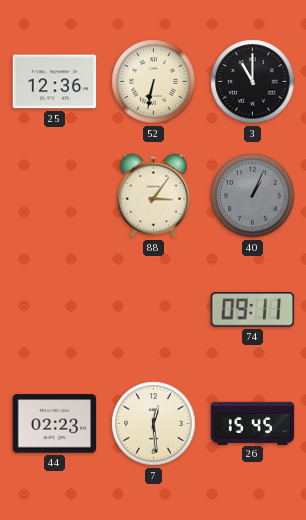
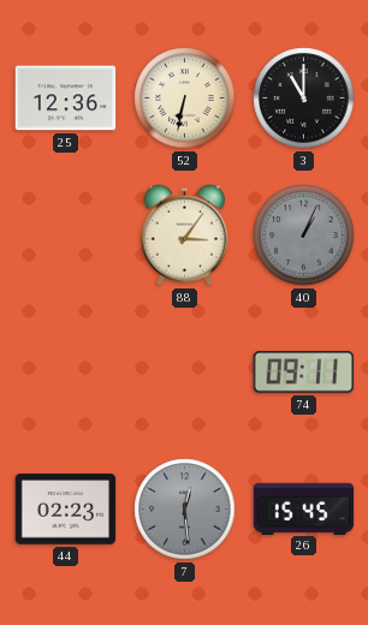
7 dial: cream -> grey
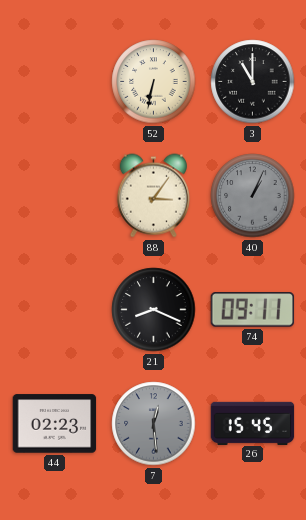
25: 12:36 -> none
21: none -> 8:19
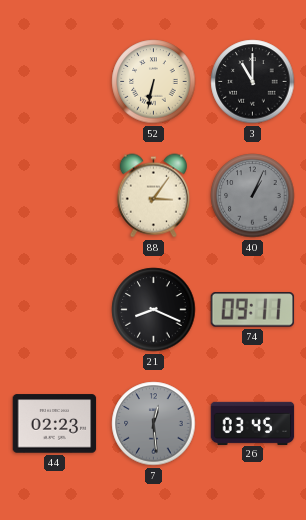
26: 15:45 -> 03:45
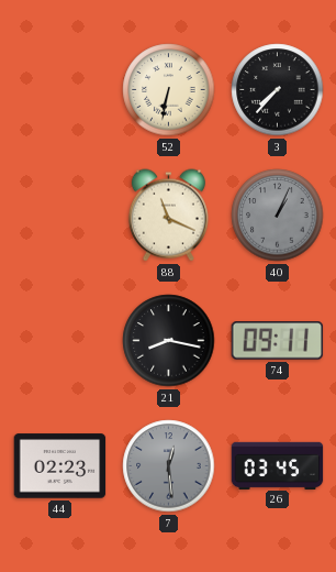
3: 11:00 -> 7:37
88: 3:06 -> 11:19
21: 8:19 -> 8:17
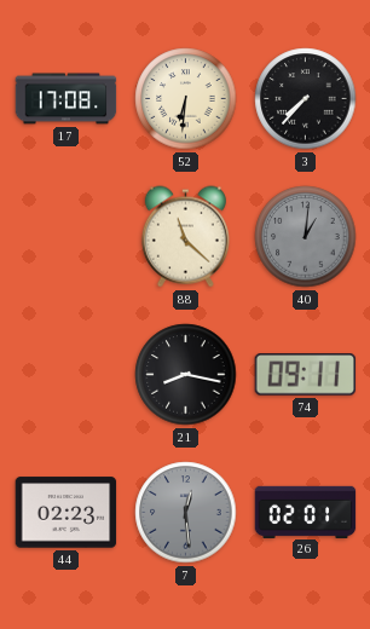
17: none -> 17:08
52: 6:32 -> 6:31
88: 11:19 -> 11:22
40: 1:04 -> 1:01
26: 03:45 -> 02:01
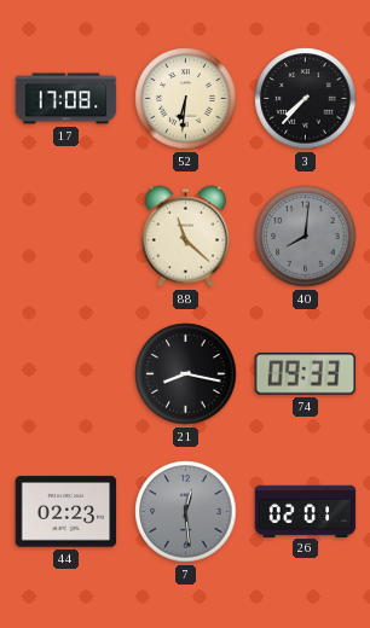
40: 1:01 -> 8:01
74: 09:11 -> 09:33
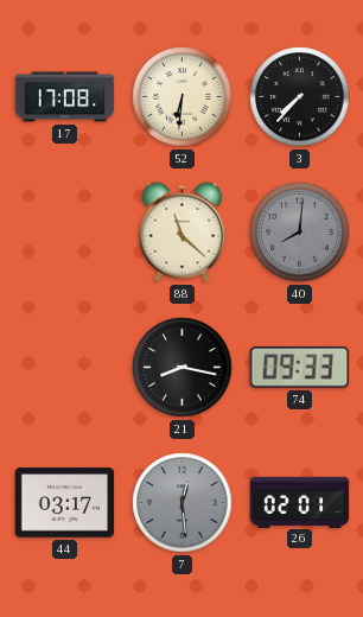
44: 02:23 -> 03:17
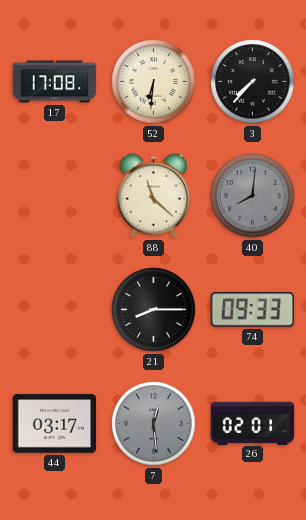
21: 8:17 -> 8:15
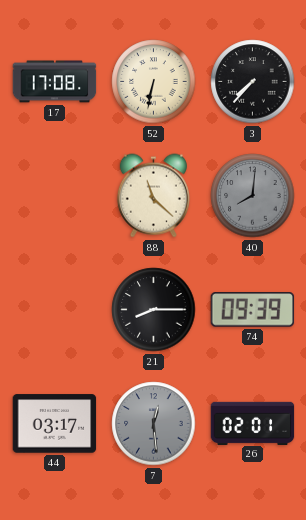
52: 6:31 -> 6:32
74: 09:33 -> 09:39
